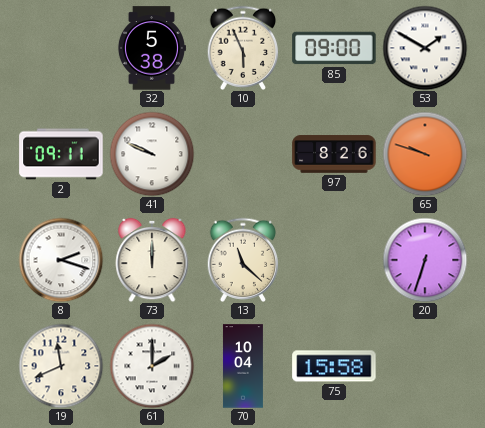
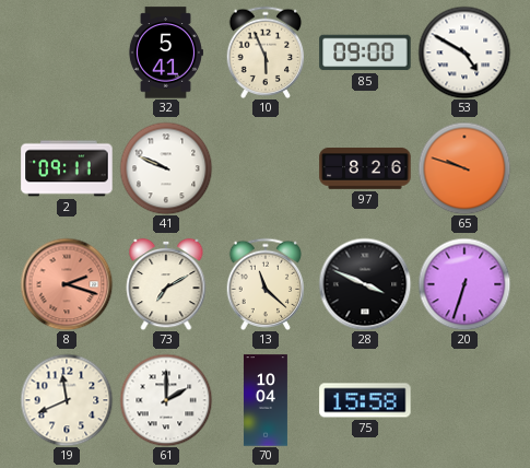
32: 5:38 -> 5:41
53: 1:50 -> 4:50
8 dial: white -> salmon
73: 12:00 -> 7:10
28: none -> 3:49
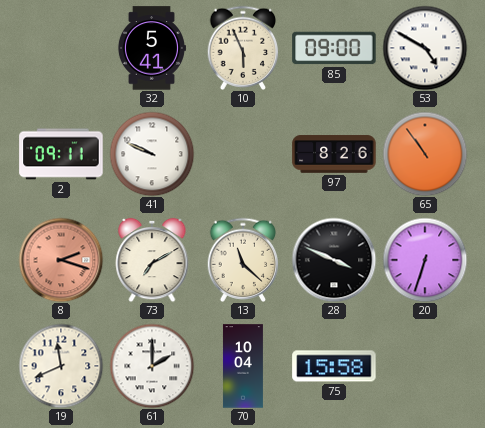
65: 9:48 -> 10:54
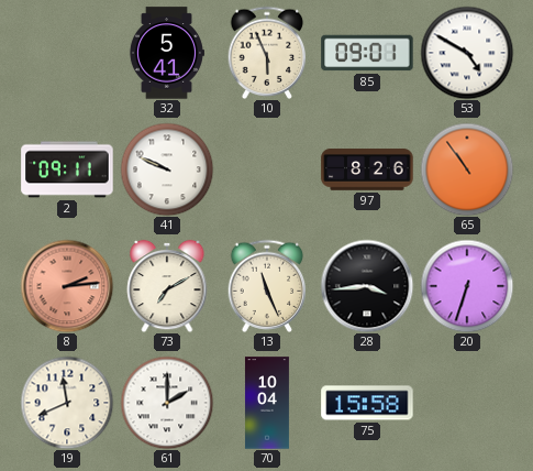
85: 09:00 -> 09:01
8: 2:18 -> 2:14
13: 11:22 -> 11:26
28: 3:49 -> 3:44
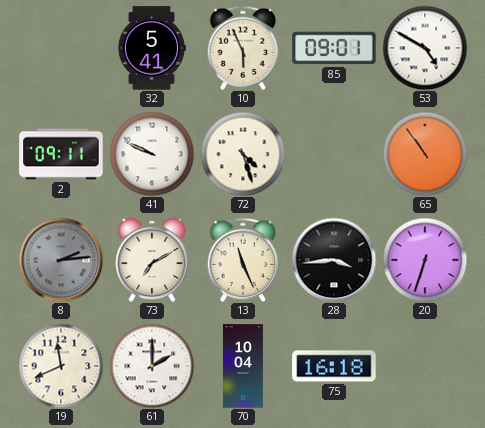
72: none -> 4:27
97: 8:26 -> none
8 dial: salmon -> grey
75: 15:58 -> 16:18
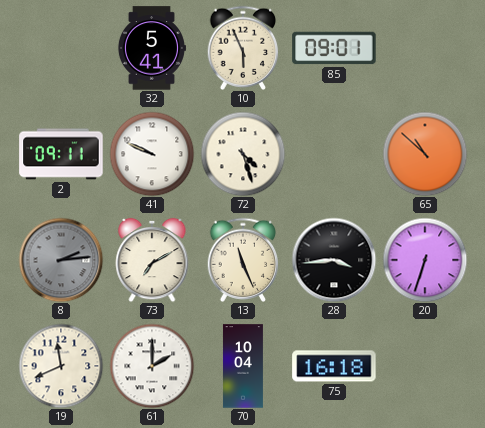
53: 4:50 -> none
65: 10:54 -> 10:52
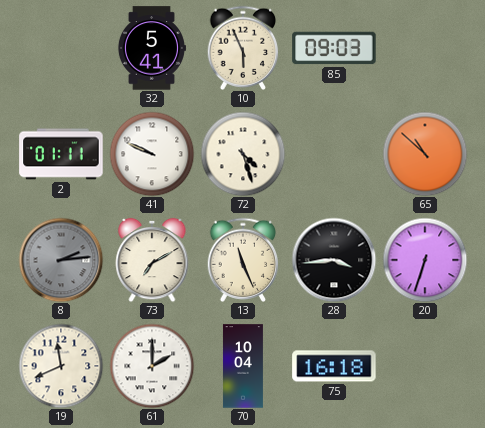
85: 09:01 -> 09:03
2: 09:11 -> 01:11
